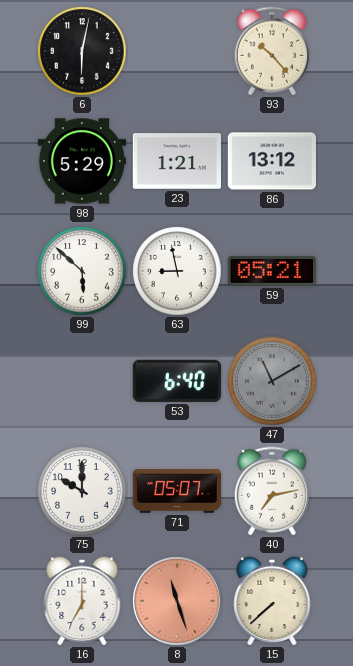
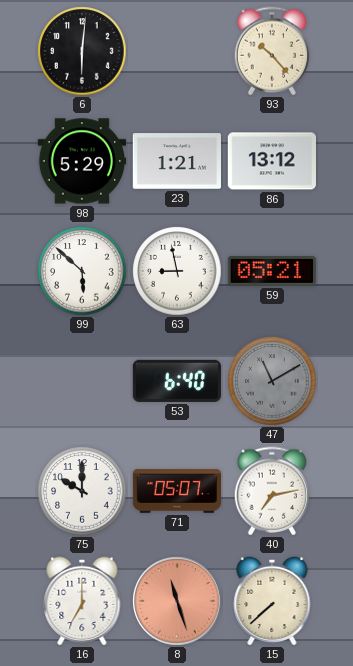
6: 6:02 -> 6:01
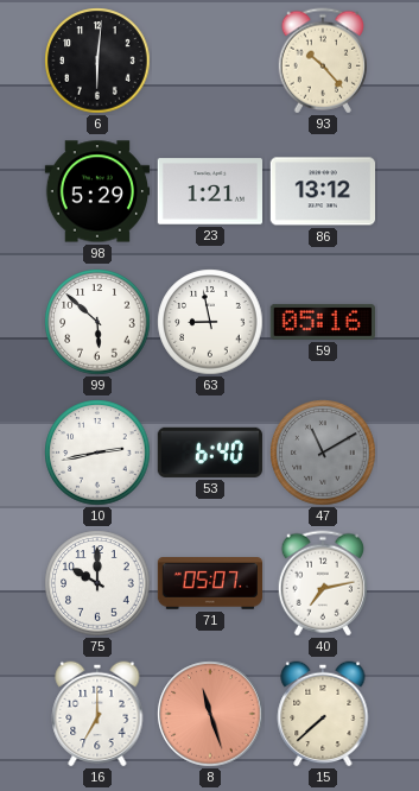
59: 05:21 -> 05:16
10: none -> 2:43
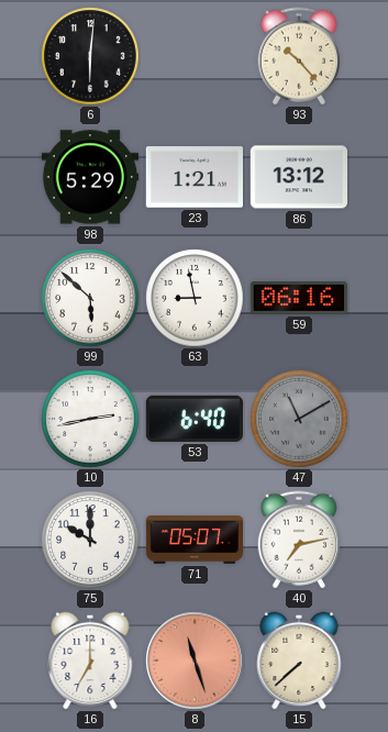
59: 05:16 -> 06:16
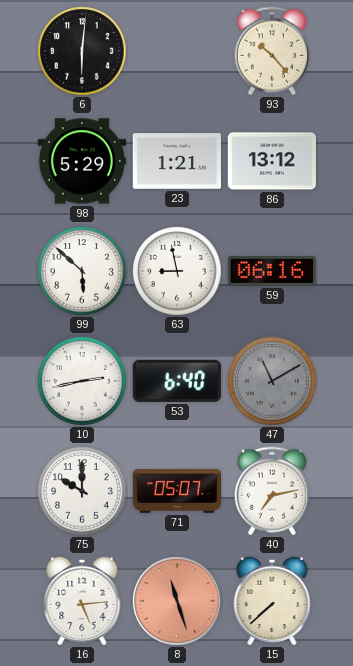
16: 7:00 -> 5:14
